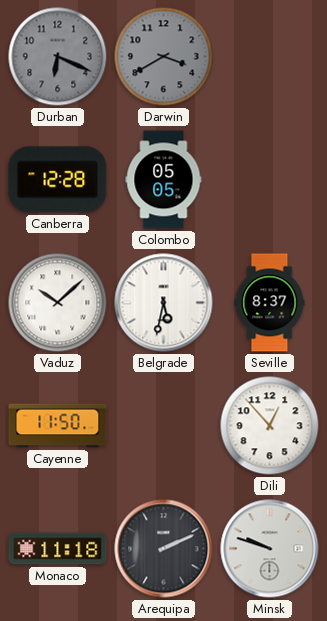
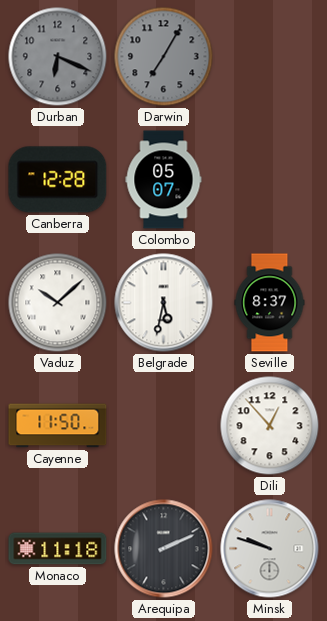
Darwin: 3:40 -> 7:05
Colombo: 05:05 -> 05:07
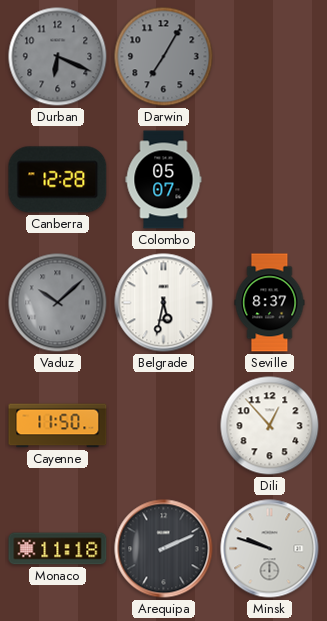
Vaduz dial: white -> grey
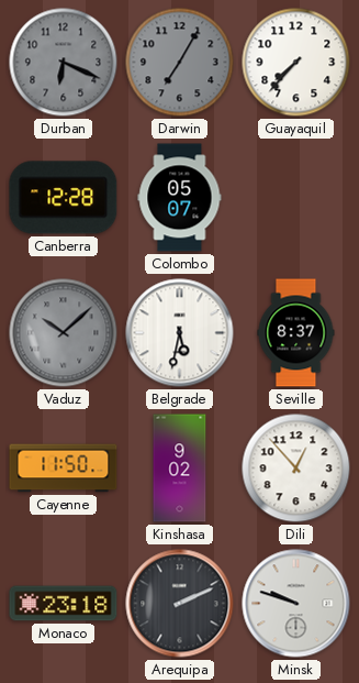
Guayaquil: none -> 7:37
Kinshasa: none -> 9:02
Monaco: 11:18 -> 23:18
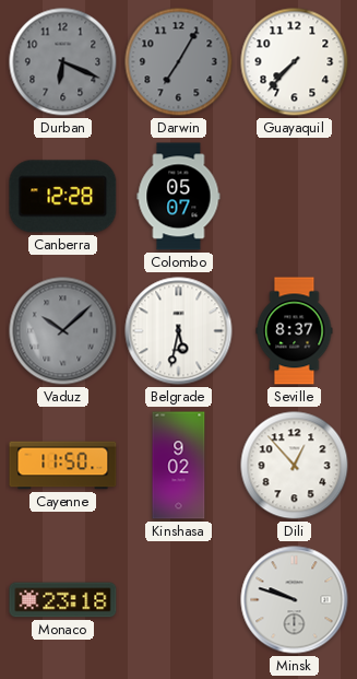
Arequipa: 2:11 -> none
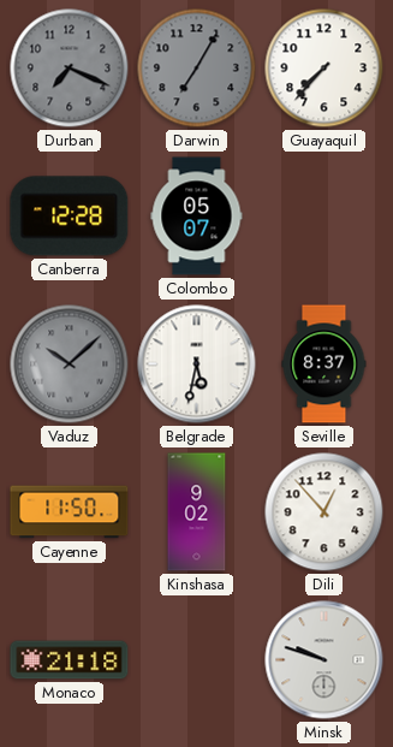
Durban: 6:19 -> 7:19
Monaco: 23:18 -> 21:18
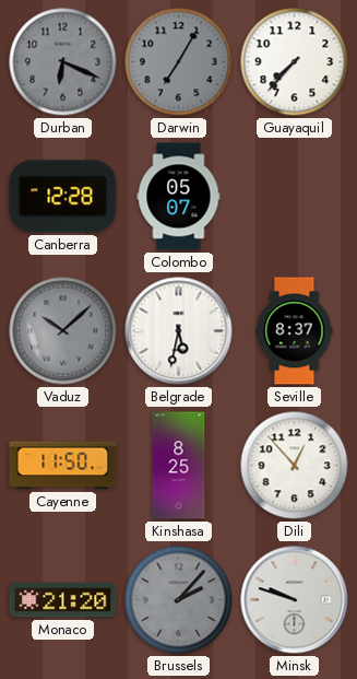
Durban: 7:19 -> 6:19
Kinshasa: 9:02 -> 8:25
Monaco: 21:18 -> 21:20
Brussels: none -> 2:07
